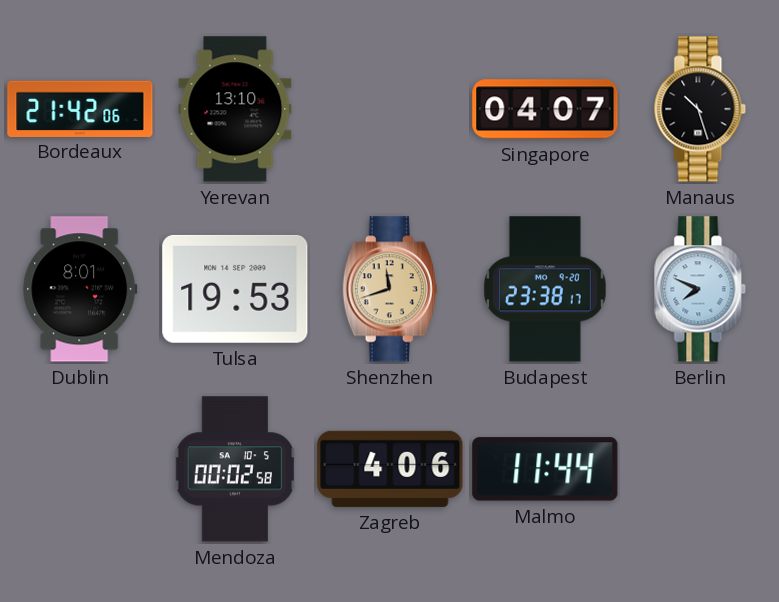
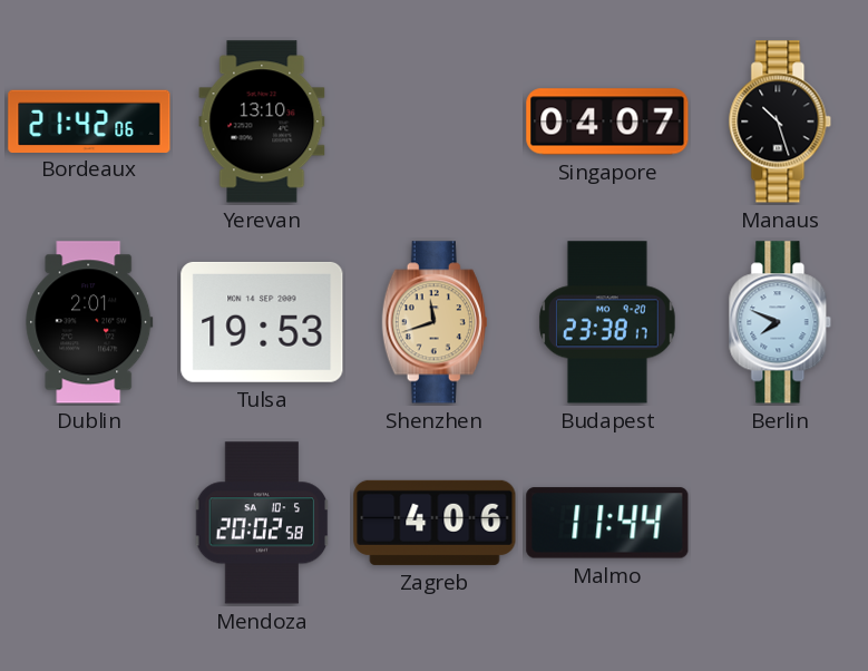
Dublin: 8:01 -> 2:01
Mendoza: 00:02 -> 20:02
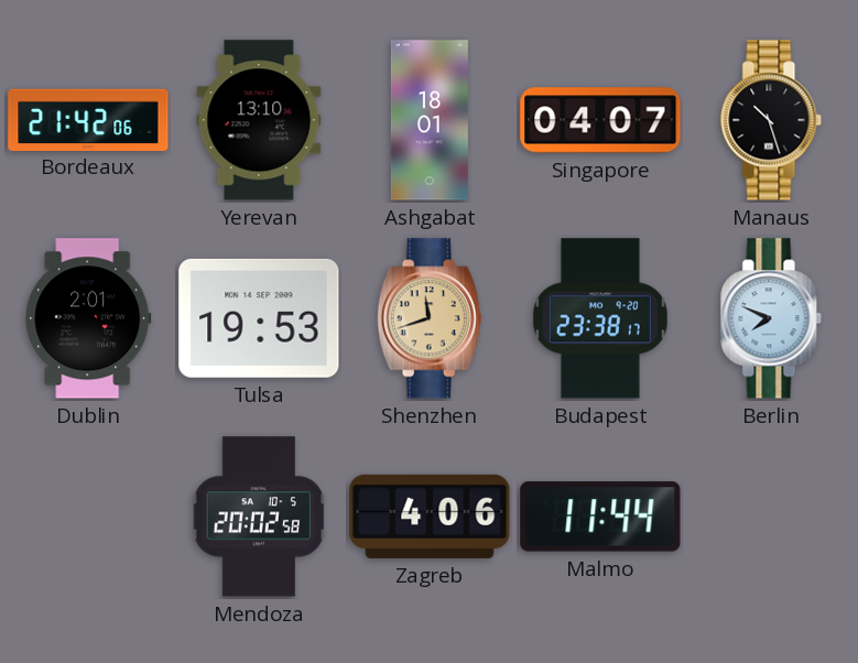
Ashgabat: none -> 18:01
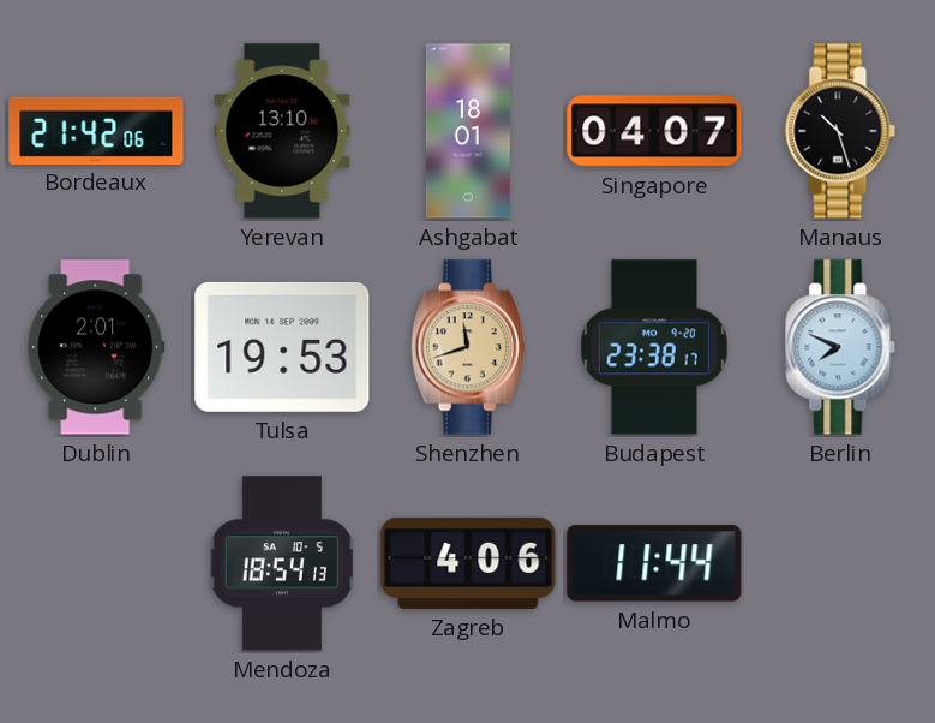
Mendoza: 20:02 -> 18:54
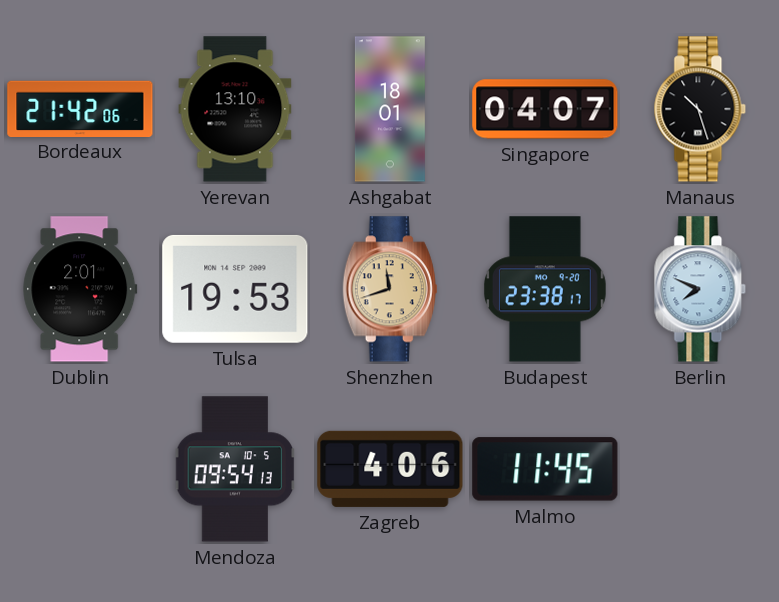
Mendoza: 18:54 -> 09:54
Malmo: 11:44 -> 11:45
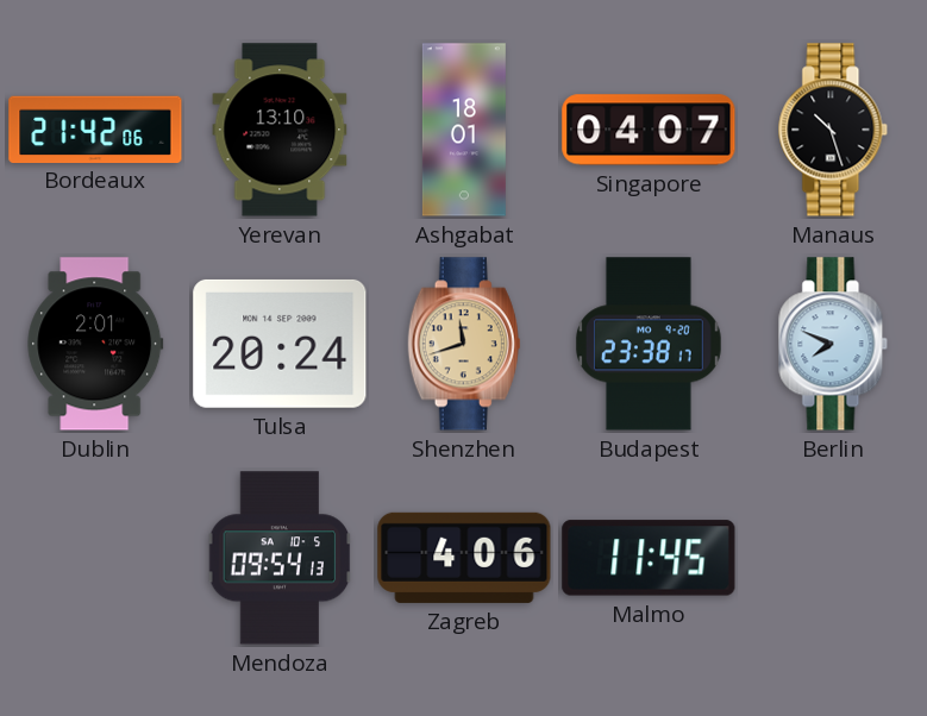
Tulsa: 19:53 -> 20:24
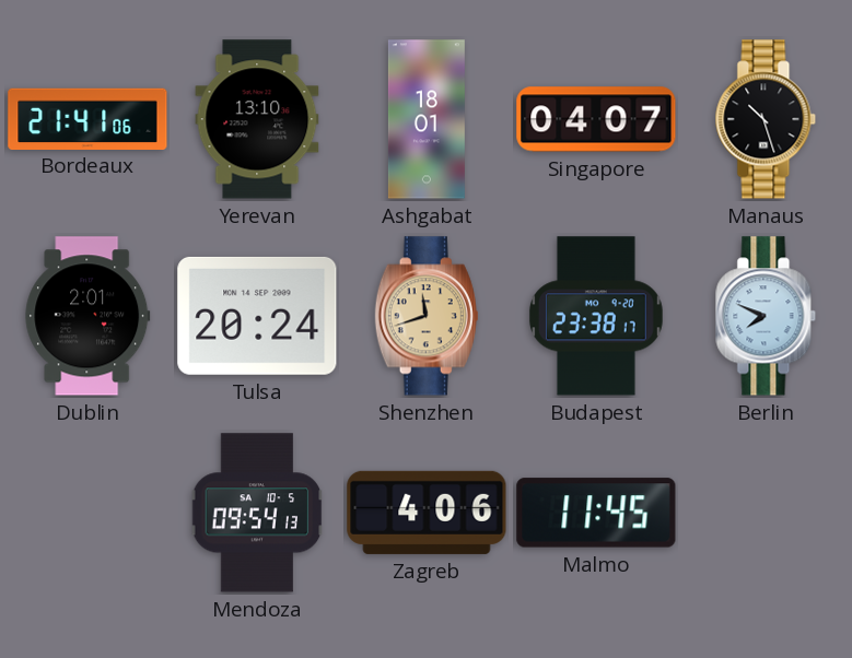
Bordeaux: 21:42 -> 21:41
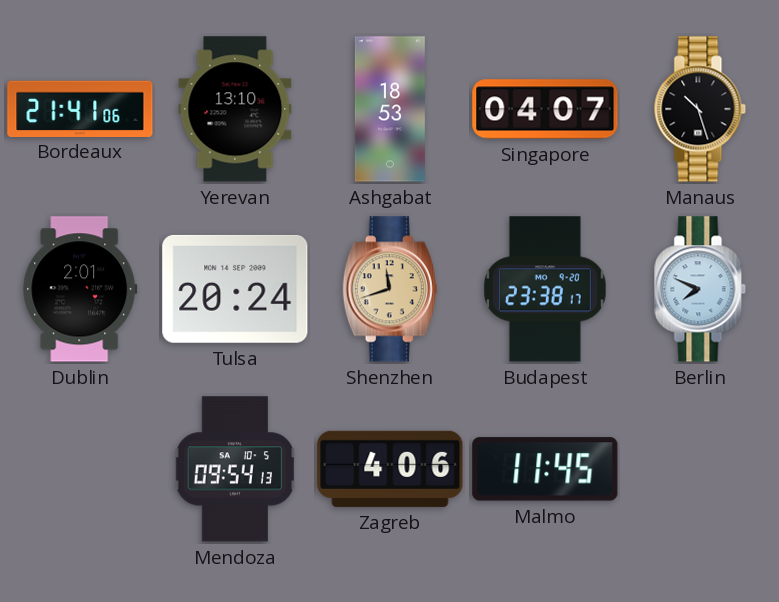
Ashgabat: 18:01 -> 18:53
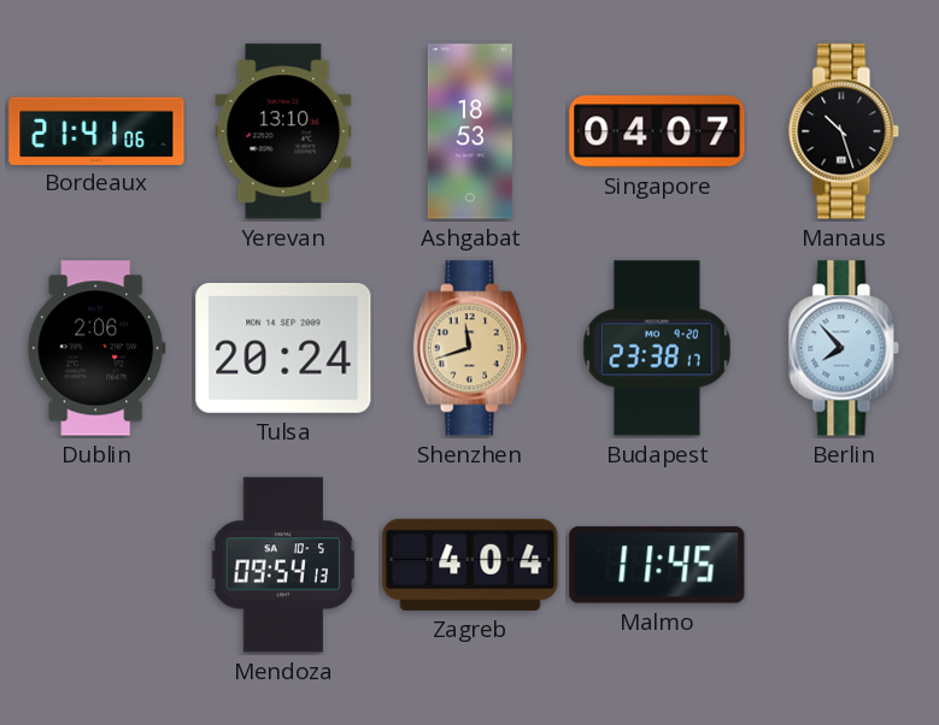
Dublin: 2:01 -> 2:06
Berlin: 7:49 -> 7:53
Zagreb: 4:06 -> 4:04
